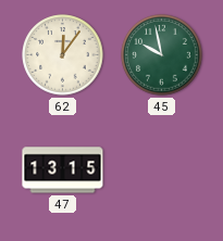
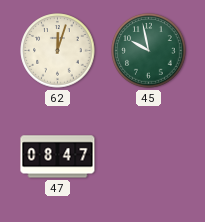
62: 12:06 -> 12:03
47: 13:15 -> 08:47
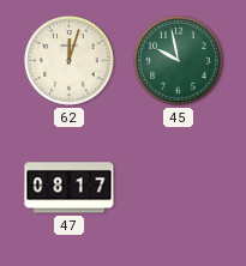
47: 08:47 -> 08:17
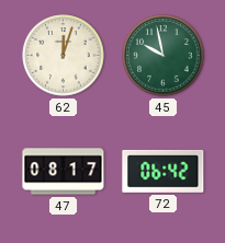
72: none -> 06:42
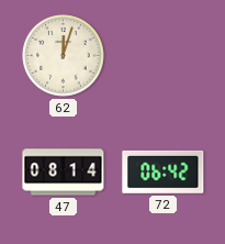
45: 9:58 -> none
47: 08:17 -> 08:14
